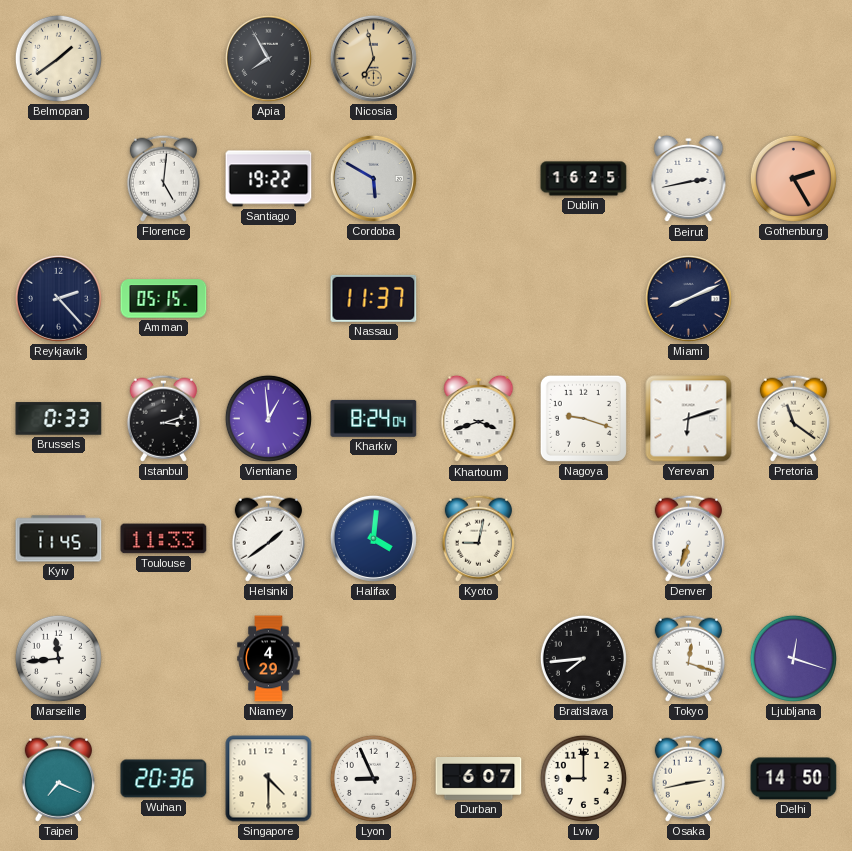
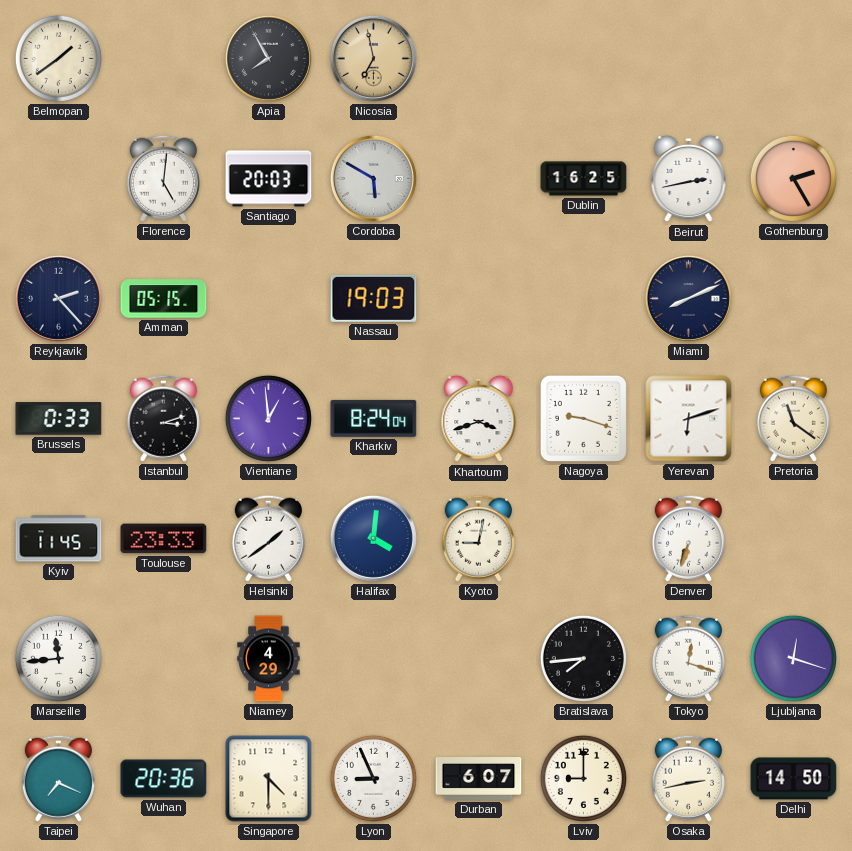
Santiago: 19:22 -> 20:03
Nassau: 11:37 -> 19:03
Toulouse: 11:33 -> 23:33
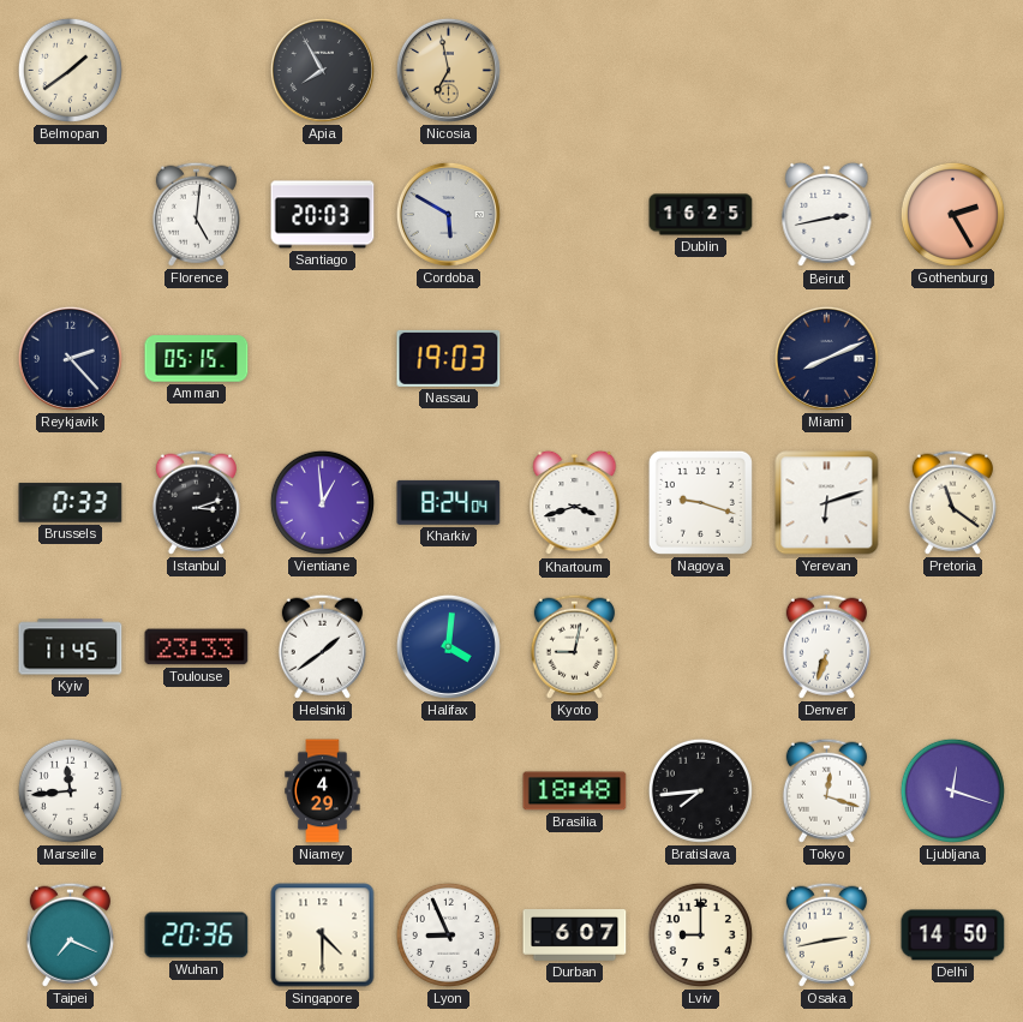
Brasilia: none -> 18:48
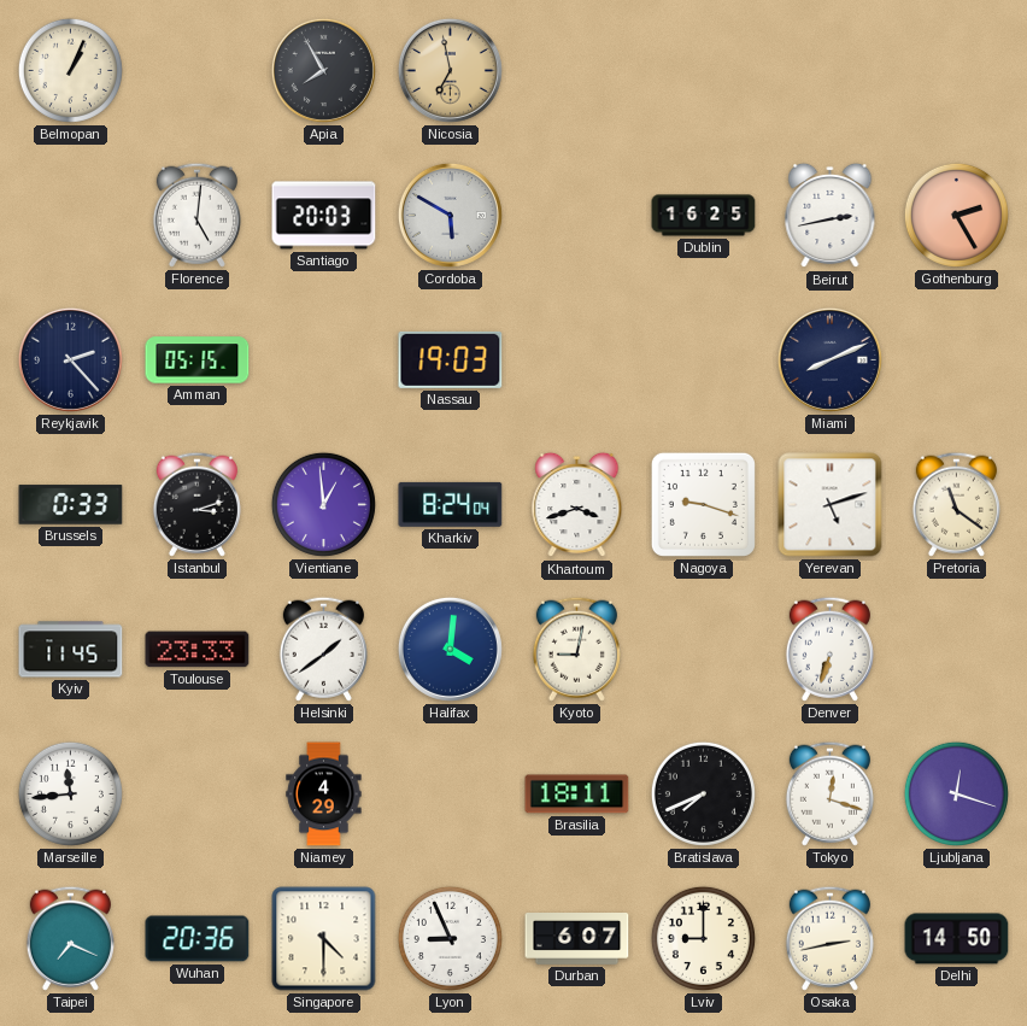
Belmopan: 1:39 -> 1:04
Yerevan: 6:12 -> 5:12
Brasilia: 18:48 -> 18:11
Bratislava: 7:44 -> 7:41
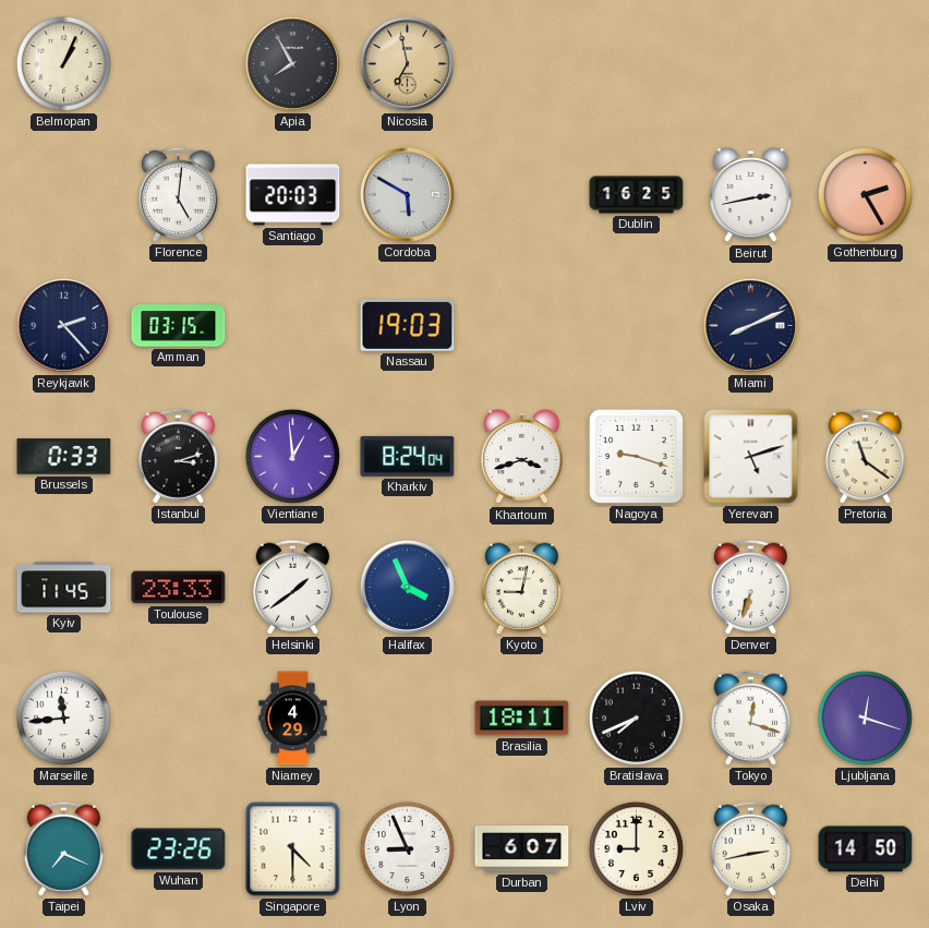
Amman: 05:15 -> 03:15
Halifax: 4:01 -> 3:56
Wuhan: 20:36 -> 23:26
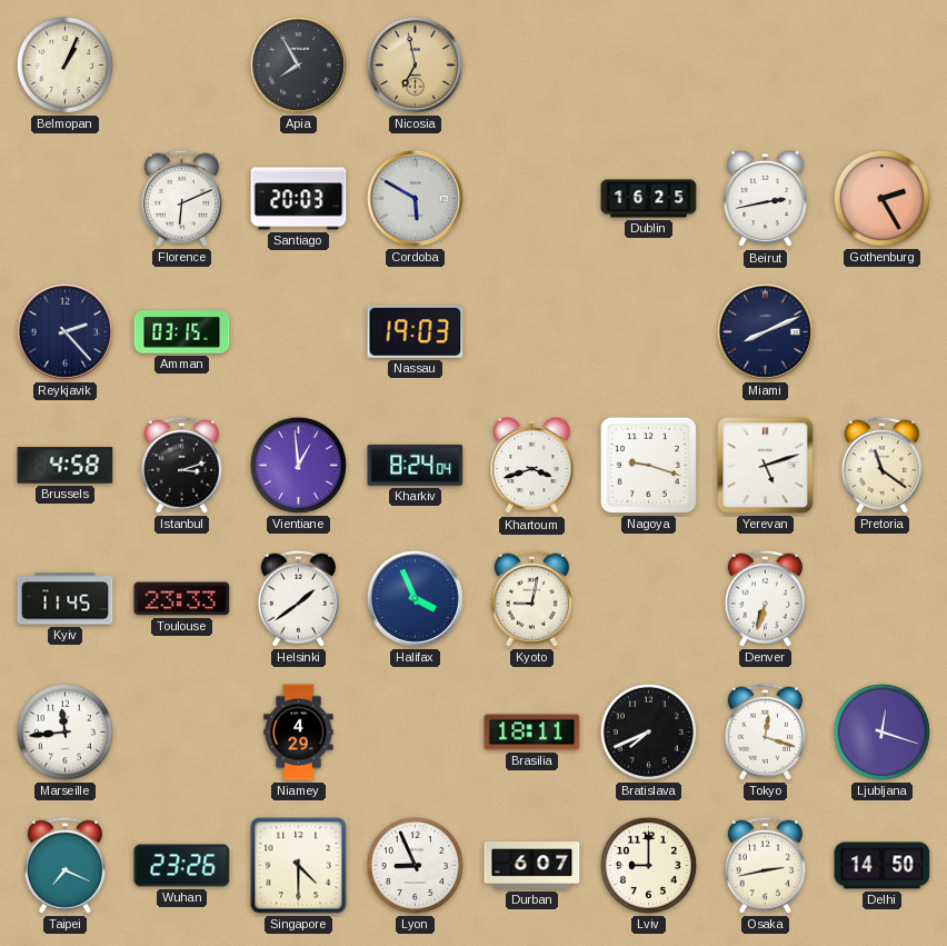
Florence: 5:01 -> 6:11
Brussels: 0:33 -> 4:58
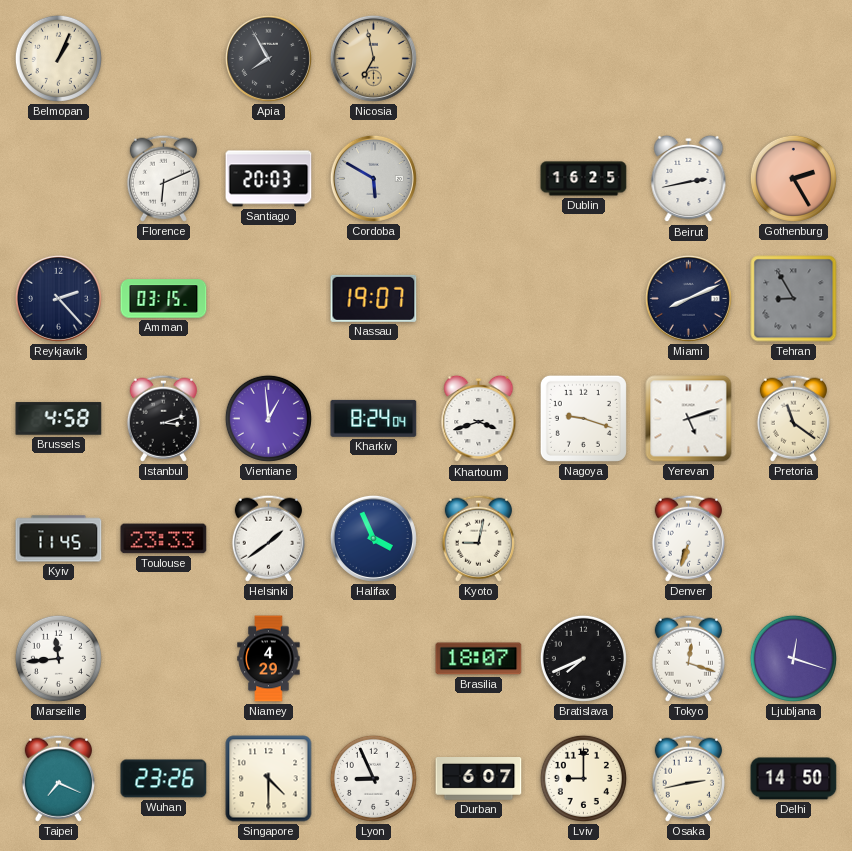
Nassau: 19:03 -> 19:07
Tehran: none -> 8:55
Brasilia: 18:11 -> 18:07
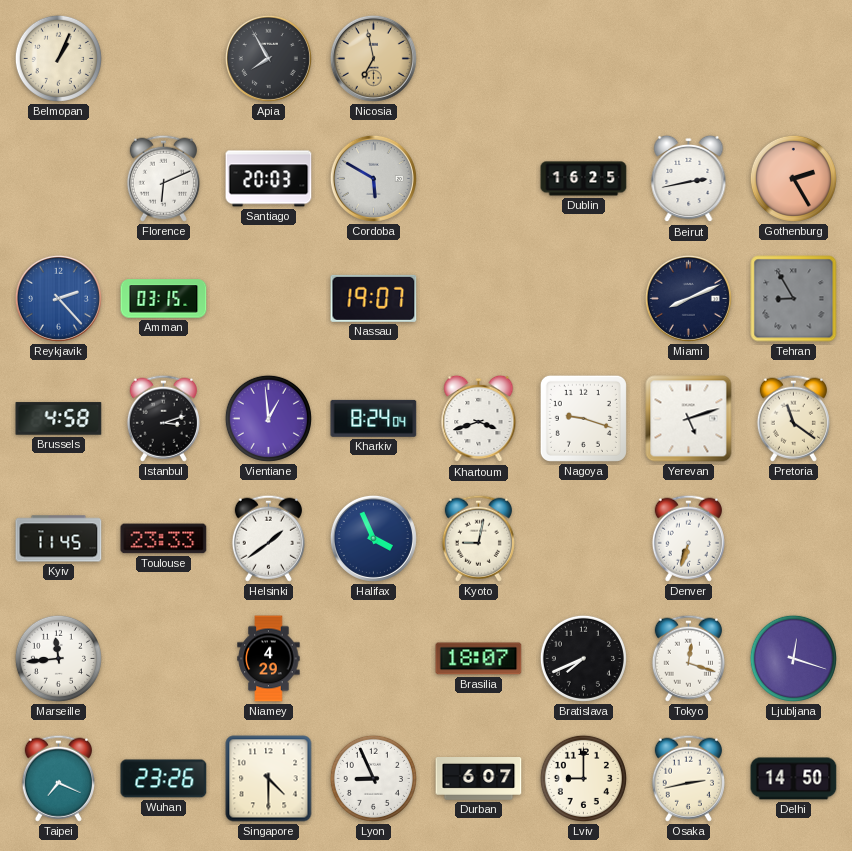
Reykjavik dial: navy -> blue
